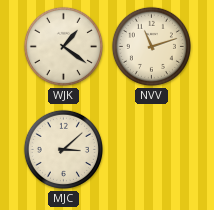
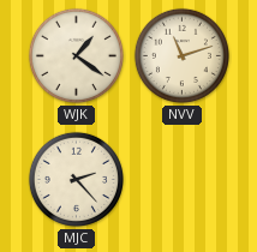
MJC: 3:08 -> 2:23
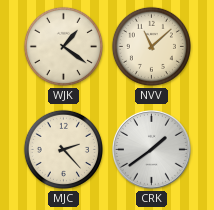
NVV: 11:12 -> 11:08
CRK: none -> 1:39
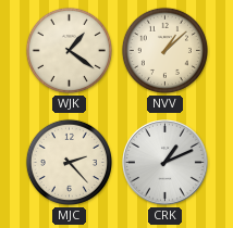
NVV: 11:08 -> 1:08
CRK: 1:39 -> 1:11
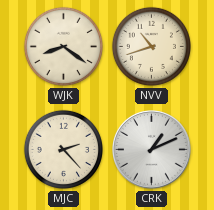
WJK: 1:21 -> 8:21
NVV: 1:08 -> 10:42
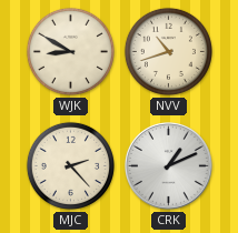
WJK: 8:21 -> 8:50
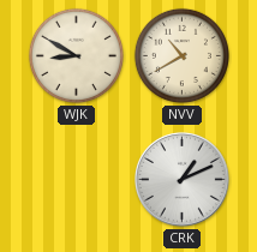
NVV: 10:42 -> 10:40
MJC: 2:23 -> none
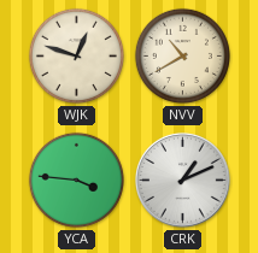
WJK: 8:50 -> 12:48
YCA: none -> 3:46
